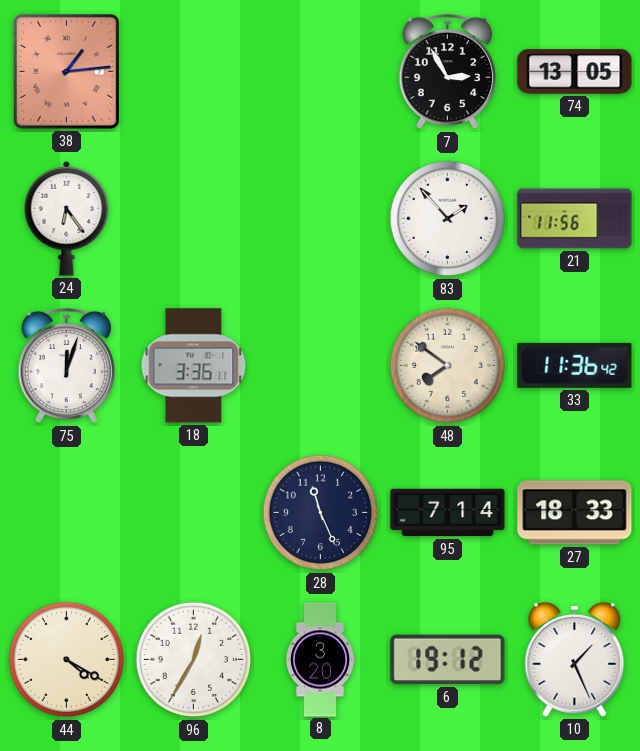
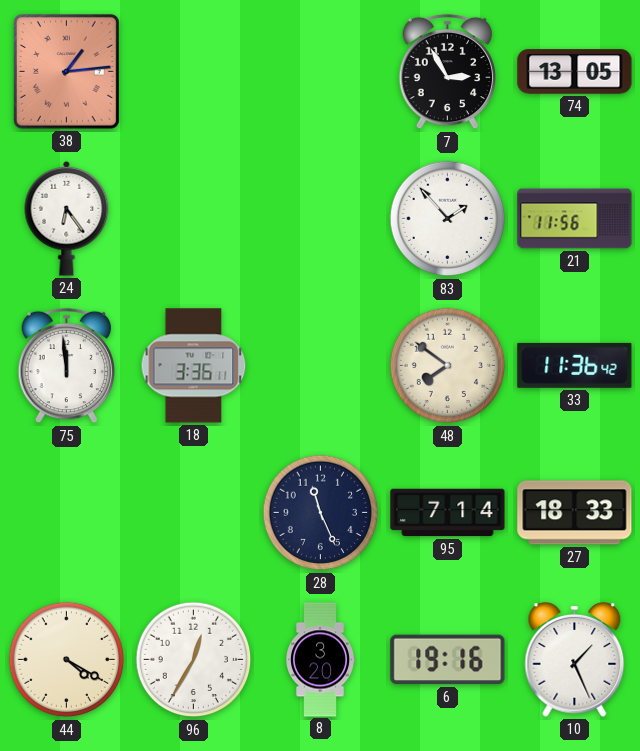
75: 12:03 -> 11:59
6: 19:12 -> 19:16
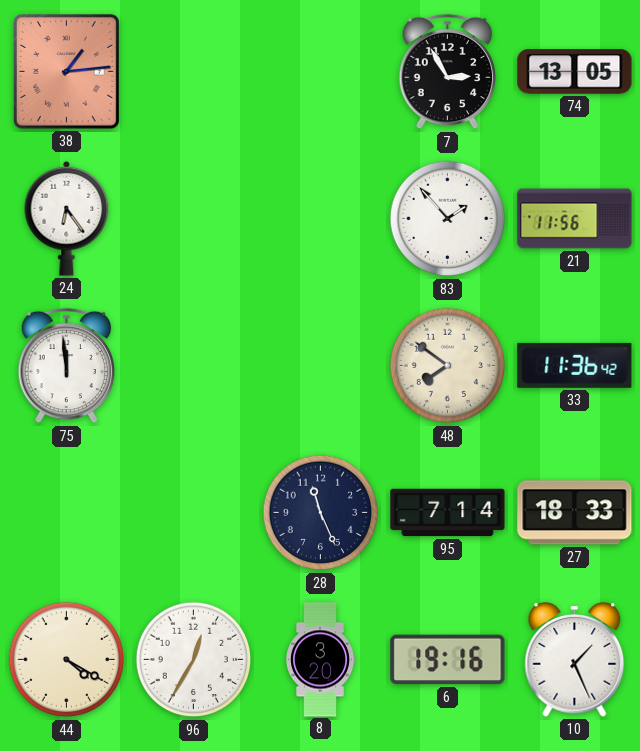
18: 3:36 -> none
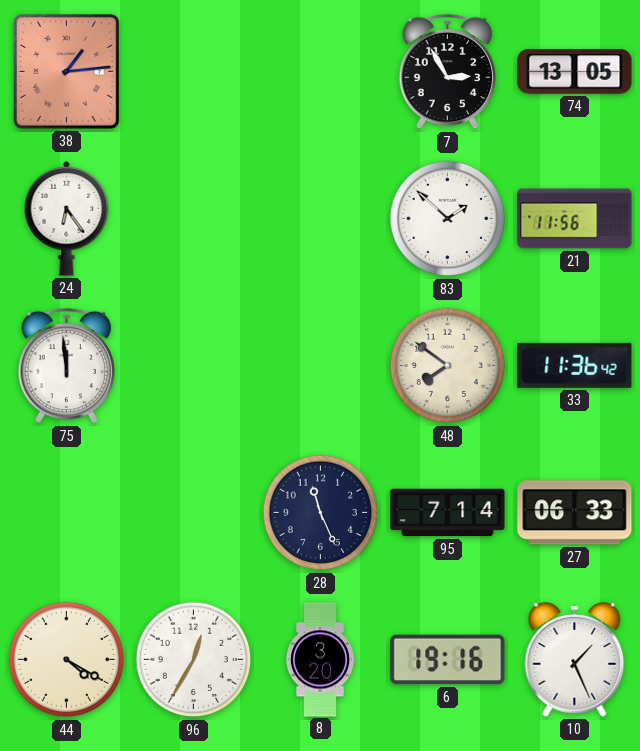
83: 1:53 -> 1:52
27: 18:33 -> 06:33
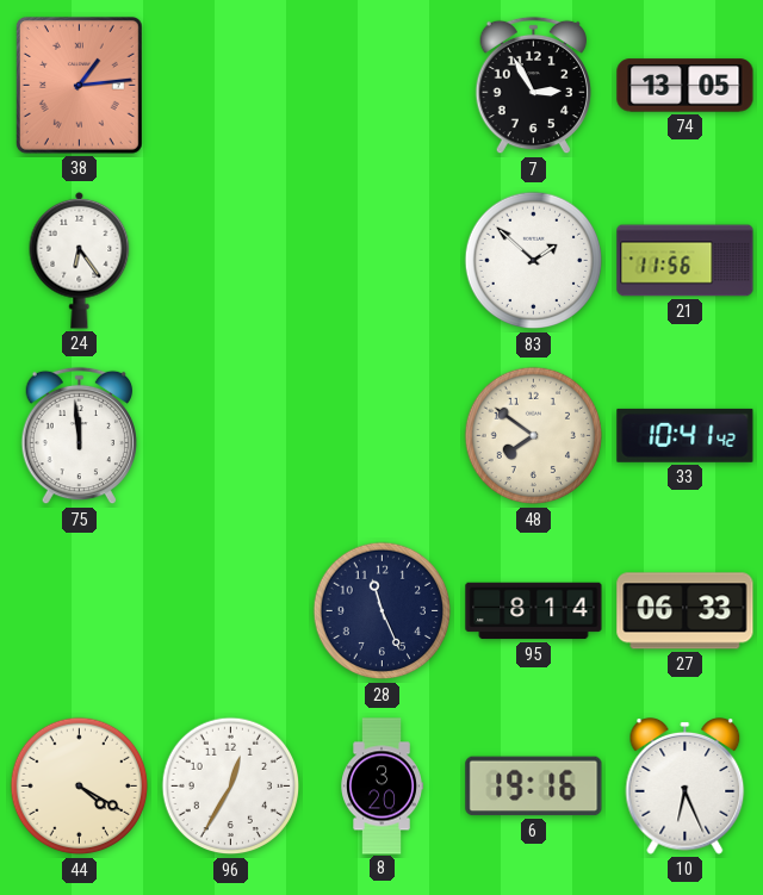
33: 11:36 -> 10:41
95: 7:14 -> 8:14
10: 1:26 -> 6:26
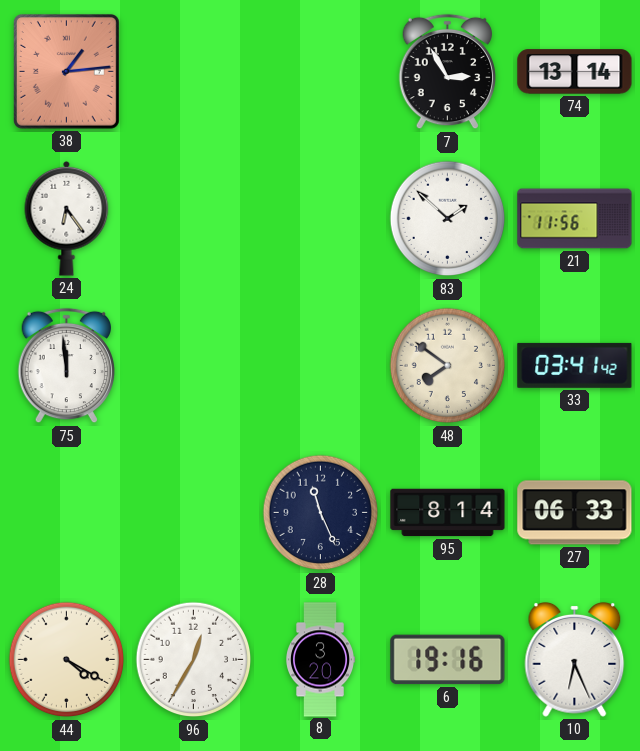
74: 13:05 -> 13:14
33: 10:41 -> 03:41
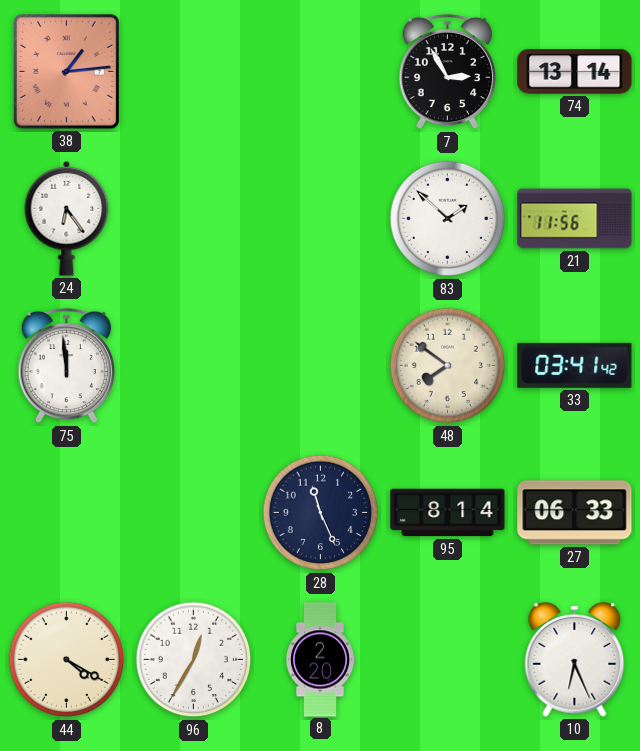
8: 3:20 -> 2:20
6: 19:16 -> none
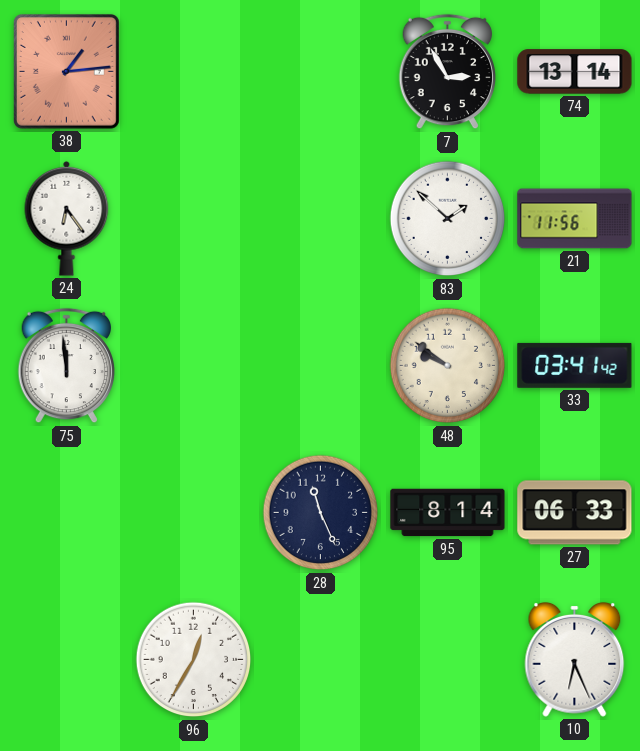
48: 7:51 -> 9:51
44: 4:20 -> none
8: 2:20 -> none
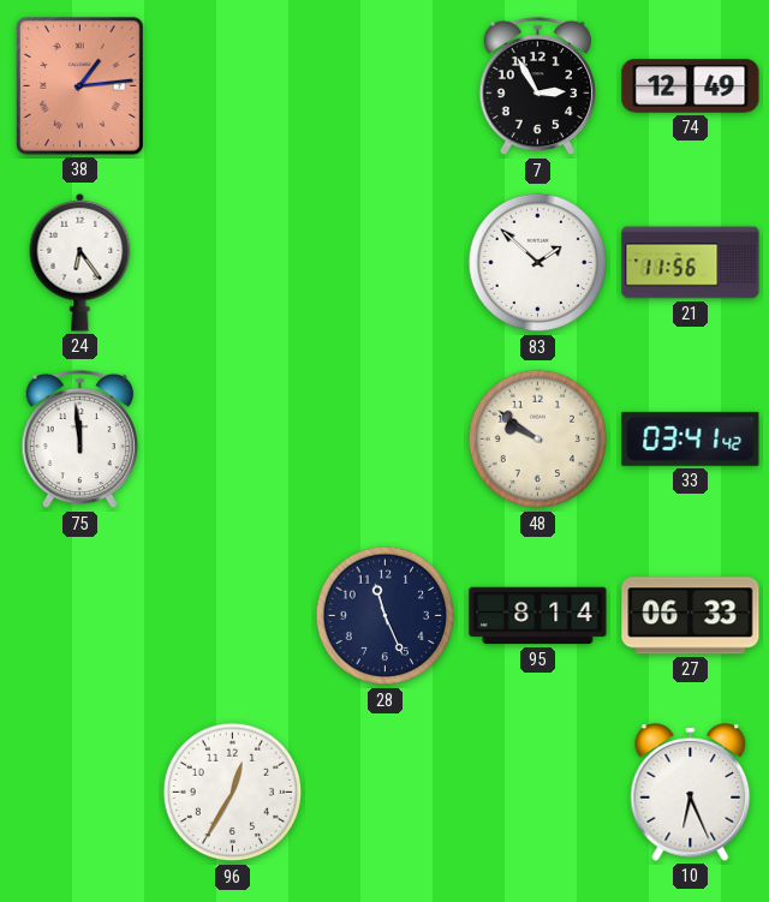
74: 13:14 -> 12:49
